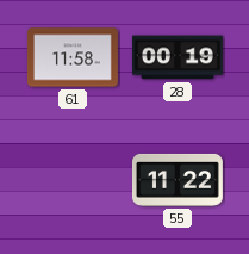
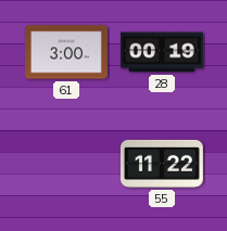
61: 11:58 -> 3:00
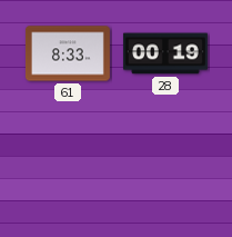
61: 3:00 -> 8:33
55: 11:22 -> none
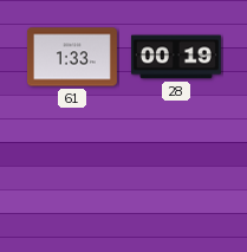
61: 8:33 -> 1:33
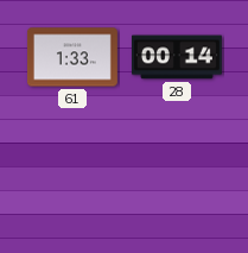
28: 00:19 -> 00:14
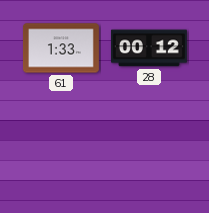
28: 00:14 -> 00:12
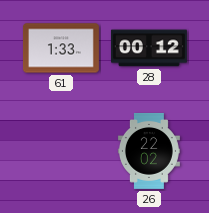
26: none -> 22:02
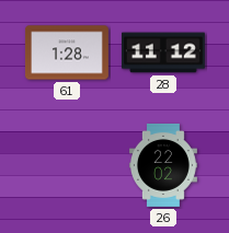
61: 1:33 -> 1:28
28: 00:12 -> 11:12
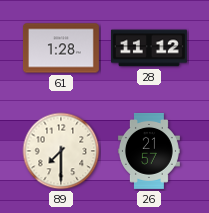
89: none -> 7:30
26: 22:02 -> 21:57
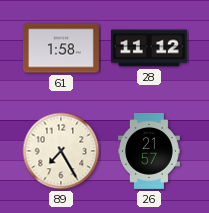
61: 1:28 -> 1:58
89: 7:30 -> 7:25
